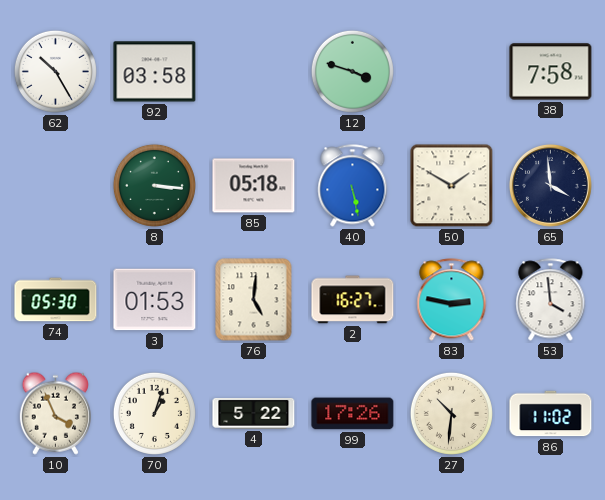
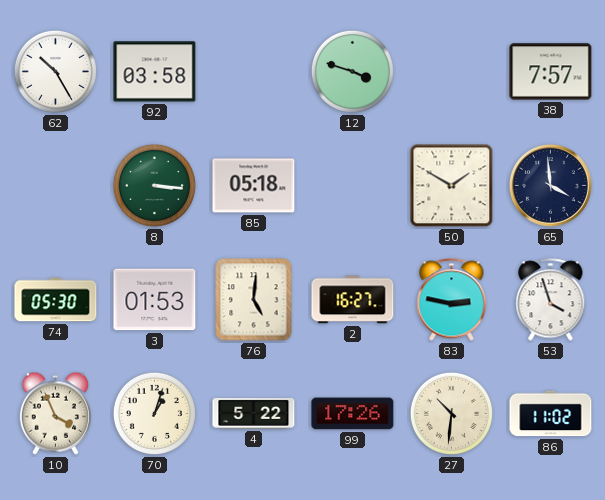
38: 7:58 -> 7:57
40: 5:28 -> none
53: 3:59 -> 3:57
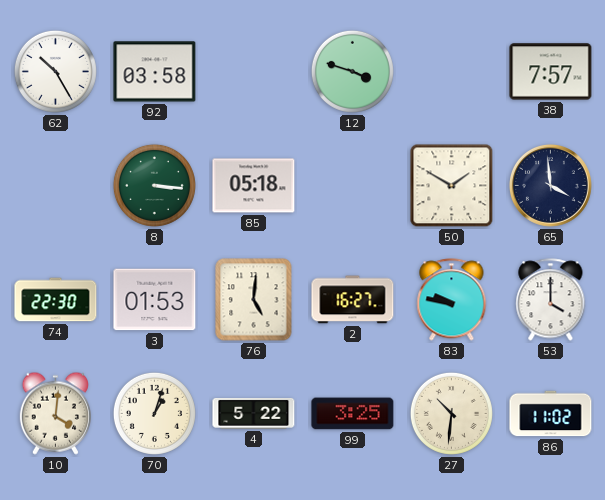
74: 05:30 -> 22:30
83: 2:47 -> 9:47
53: 3:57 -> 4:00
10: 3:56 -> 4:01
99: 17:26 -> 3:25
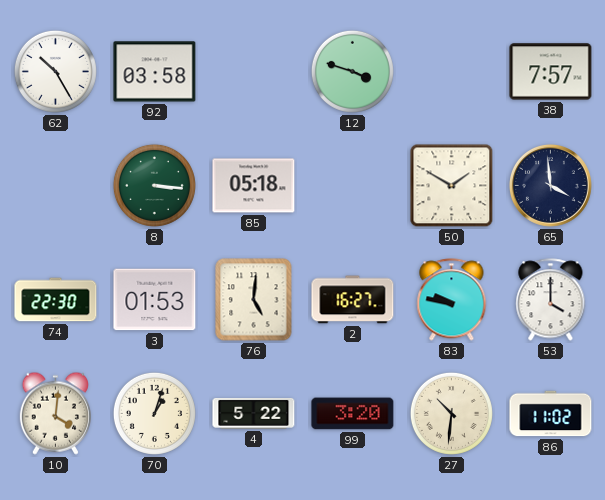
99: 3:25 -> 3:20
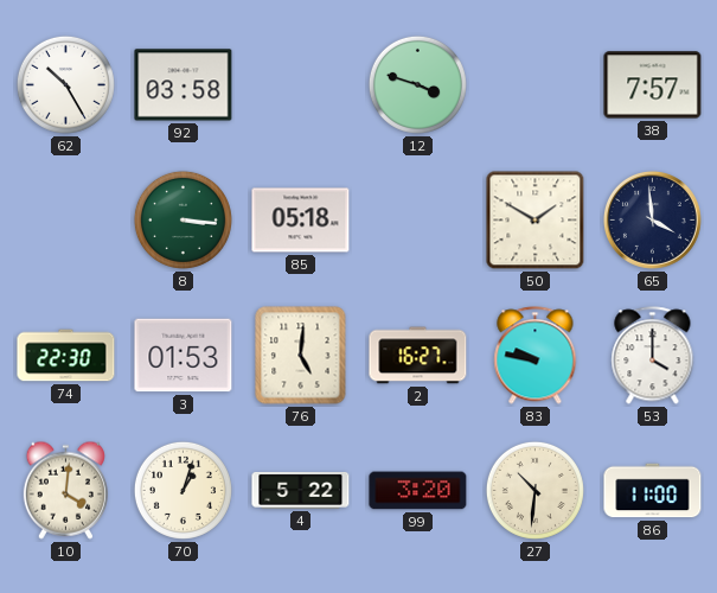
86: 11:02 -> 11:00
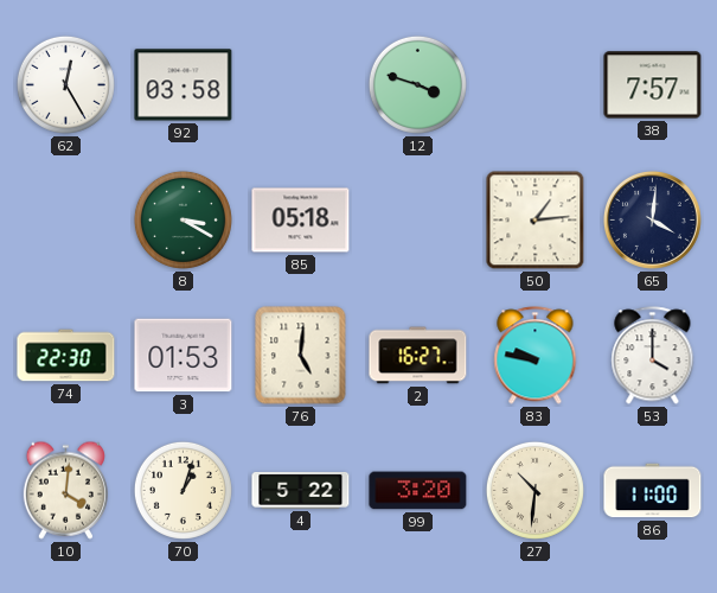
62: 10:25 -> 12:25
8: 3:16 -> 3:20
50: 1:50 -> 1:14
65: 3:59 -> 4:01
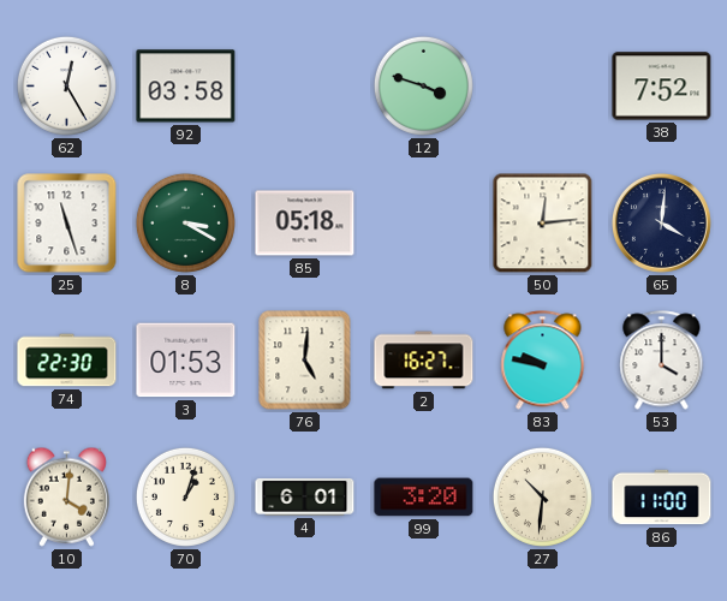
38: 7:57 -> 7:52
25: none -> 11:27
50: 1:14 -> 12:14
4: 5:22 -> 6:01
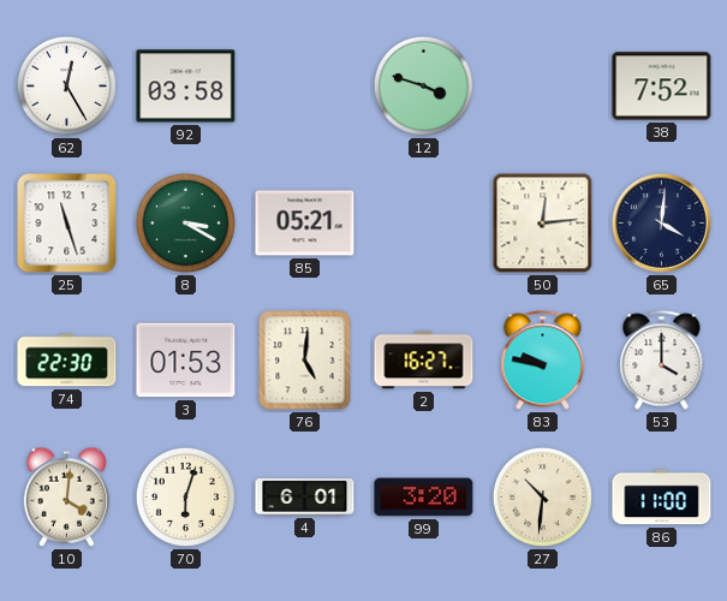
85: 05:18 -> 05:21
70: 1:03 -> 6:03
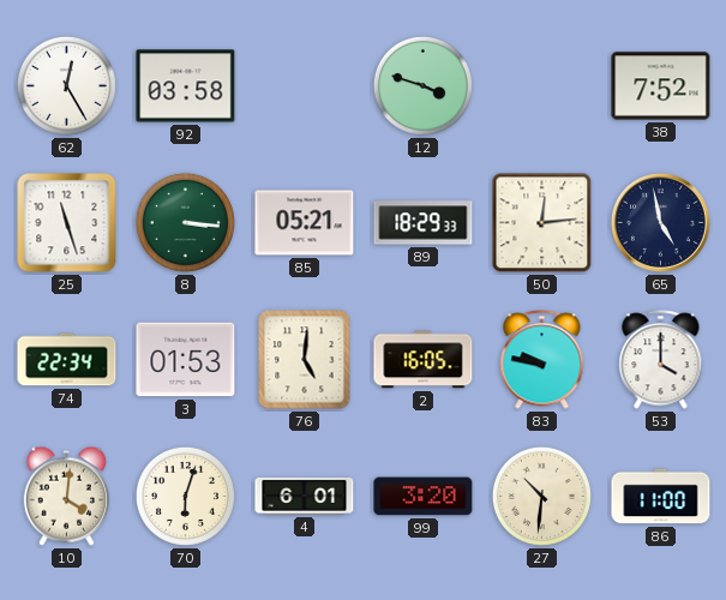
8: 3:20 -> 3:16
89: none -> 18:29
65: 4:01 -> 4:58
74: 22:30 -> 22:34
2: 16:27 -> 16:05
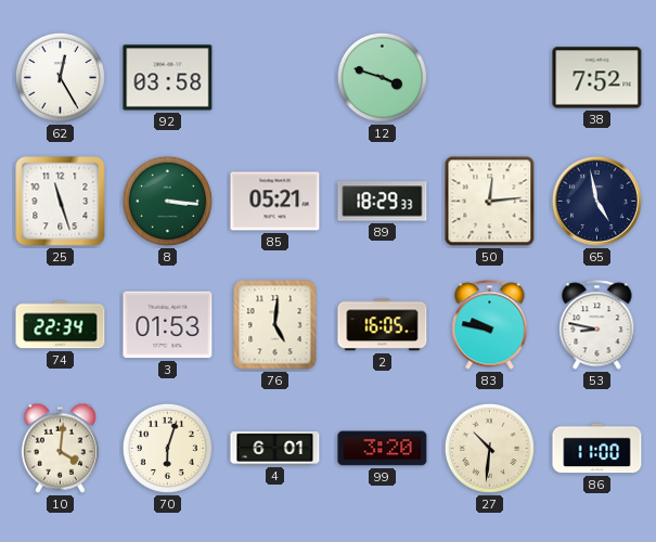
53: 4:00 -> 8:47
